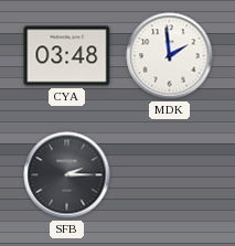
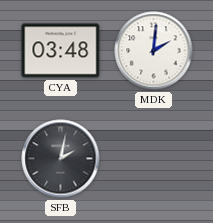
MDK: 1:59 -> 2:01
SFB: 2:15 -> 2:02
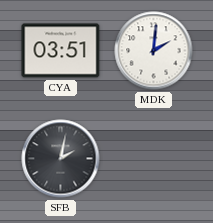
CYA: 03:48 -> 03:51
